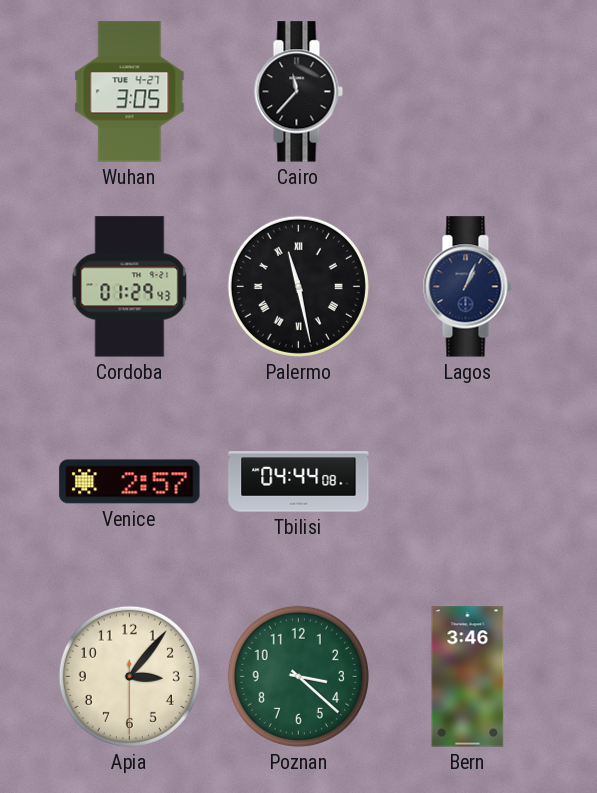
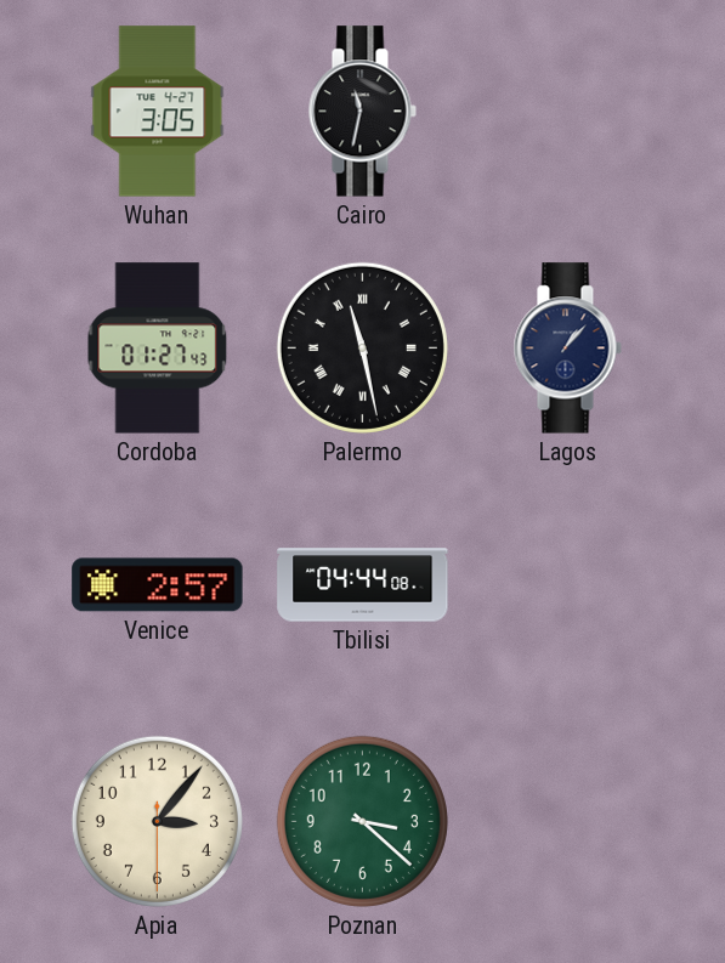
Cairo: 11:37 -> 11:32
Cordoba: 01:29 -> 01:27
Lagos: 1:04 -> 1:07
Bern: 3:46 -> none
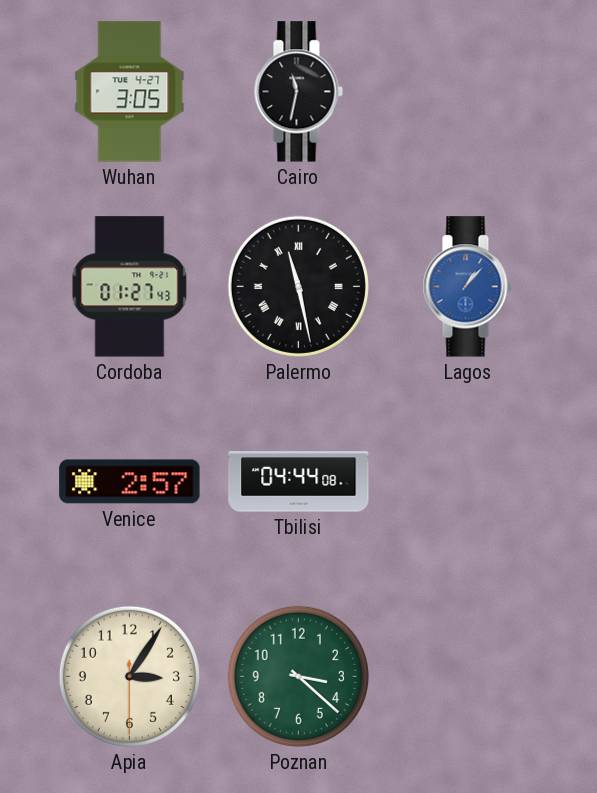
Lagos dial: navy -> blue
Apia: 3:06 -> 3:05
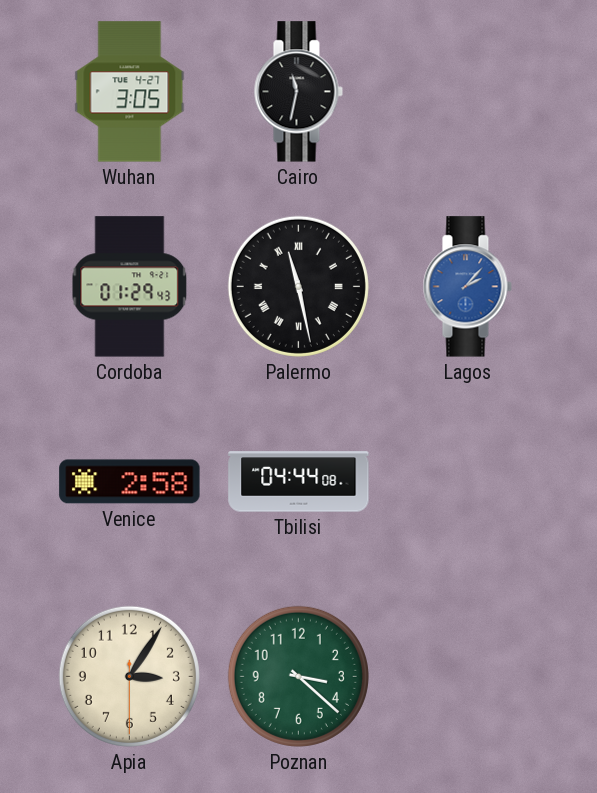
Cordoba: 01:27 -> 01:29
Lagos: 1:07 -> 2:07
Venice: 2:57 -> 2:58
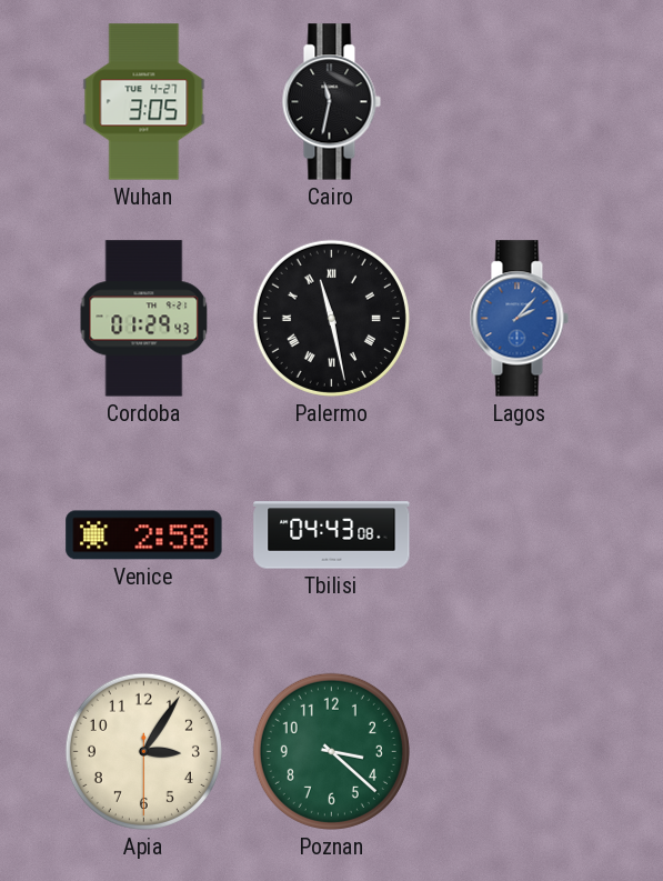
Tbilisi: 04:44 -> 04:43
